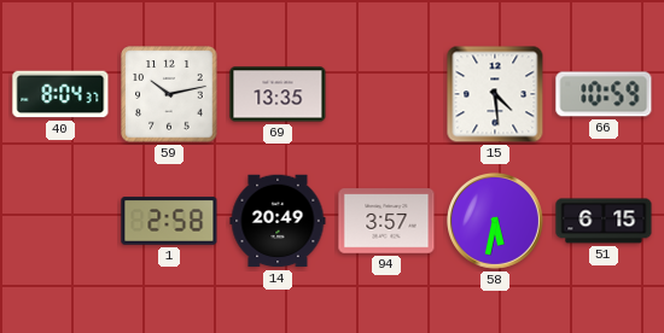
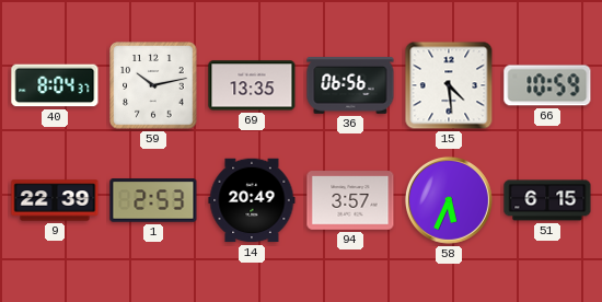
36: none -> 06:56
9: none -> 22:39
1: 2:58 -> 2:53
58: 5:32 -> 5:34
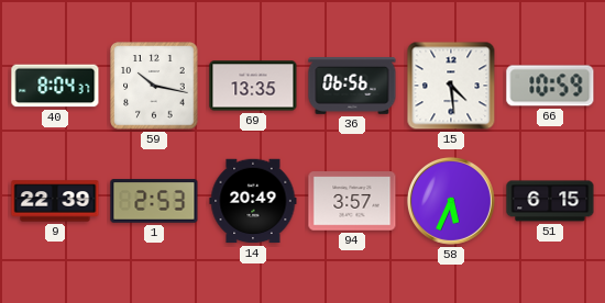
59: 10:13 -> 10:17
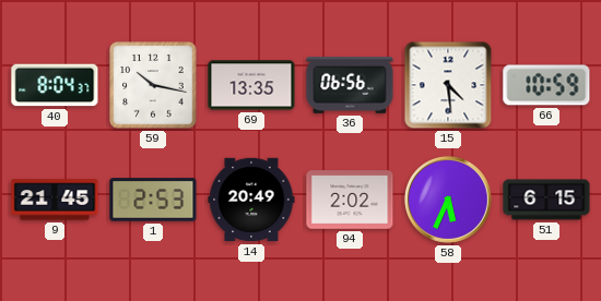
9: 22:39 -> 21:45
94: 3:57 -> 2:02
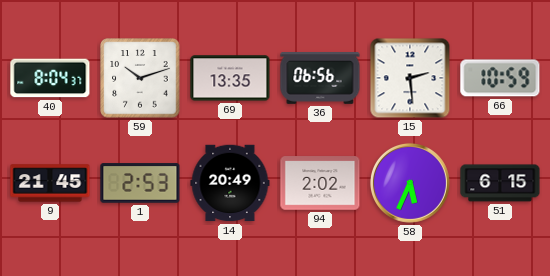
59: 10:17 -> 10:12
15: 4:29 -> 2:29
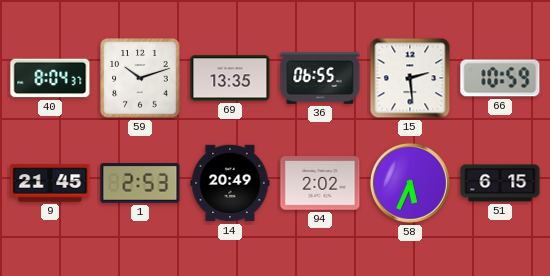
36: 06:56 -> 06:55
